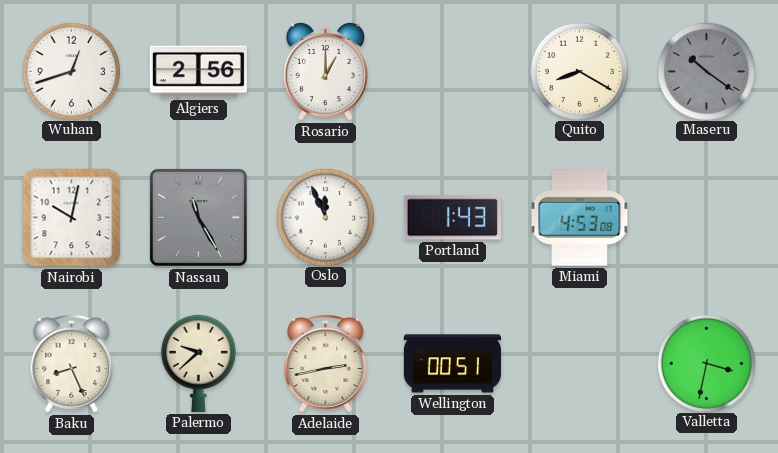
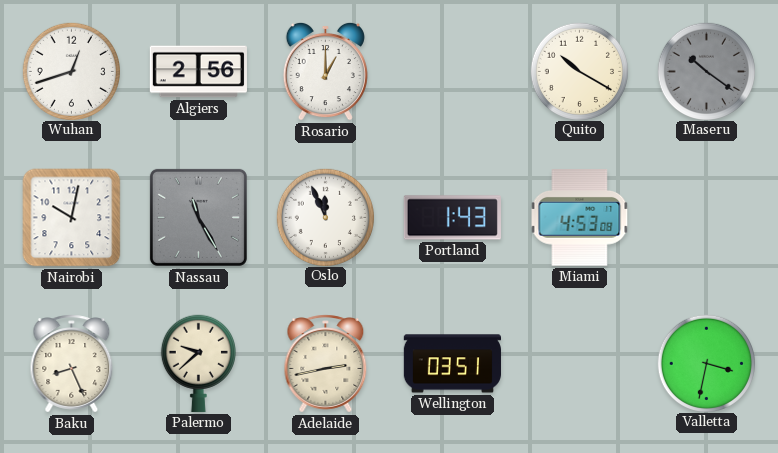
Quito: 8:20 -> 10:20
Wellington: 00:51 -> 03:51
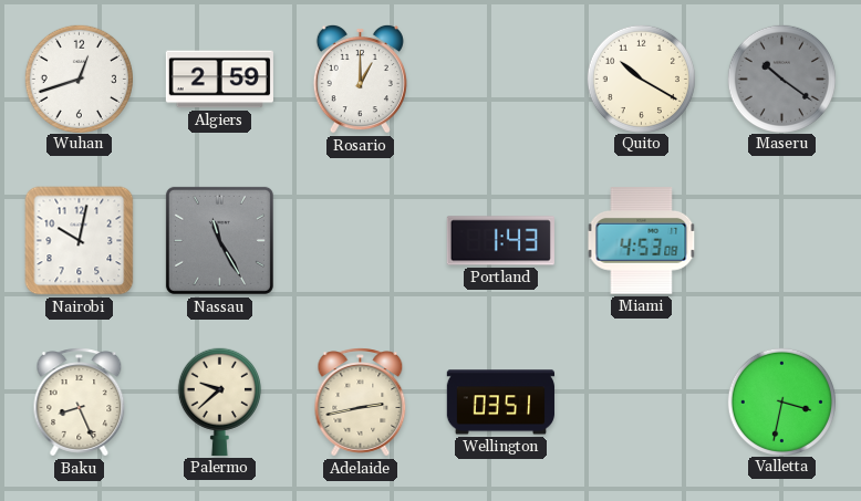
Algiers: 2:56 -> 2:59
Oslo: 11:56 -> none
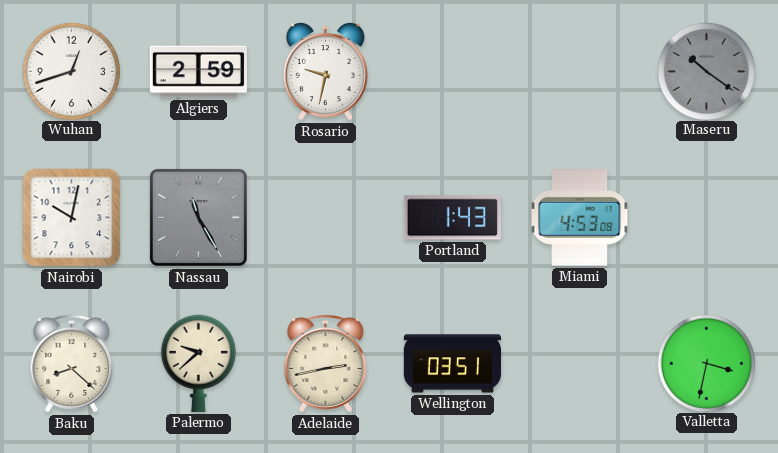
Rosario: 1:00 -> 9:32
Quito: 10:20 -> none
Baku: 8:26 -> 8:22
